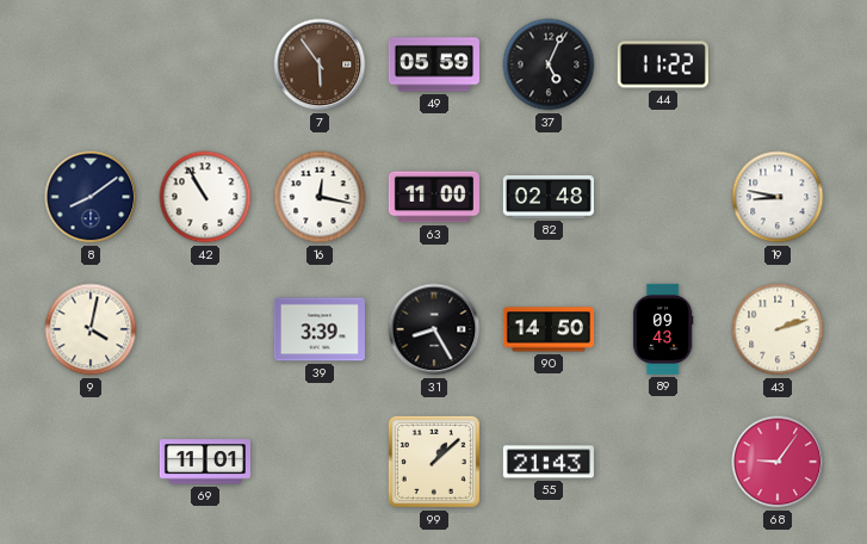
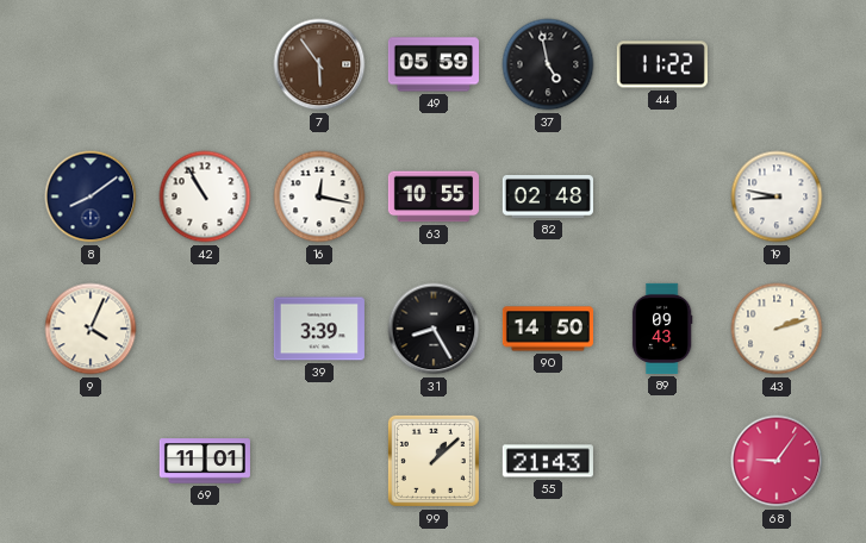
37: 5:04 -> 4:58
63: 11:00 -> 10:55
9: 4:02 -> 4:04
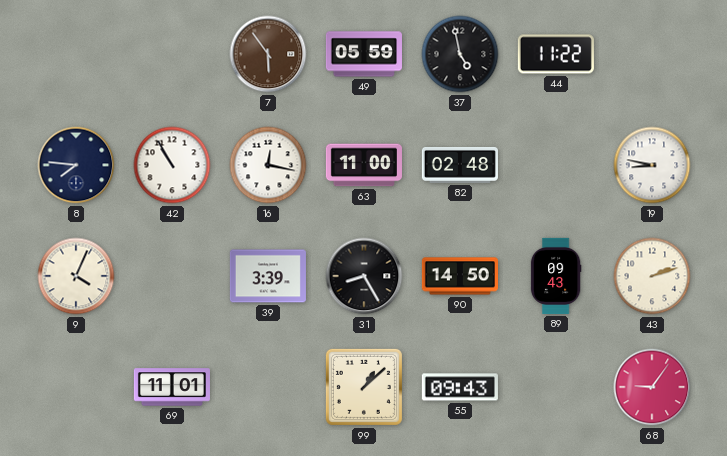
8: 8:09 -> 7:46
63: 10:55 -> 11:00
55: 21:43 -> 09:43
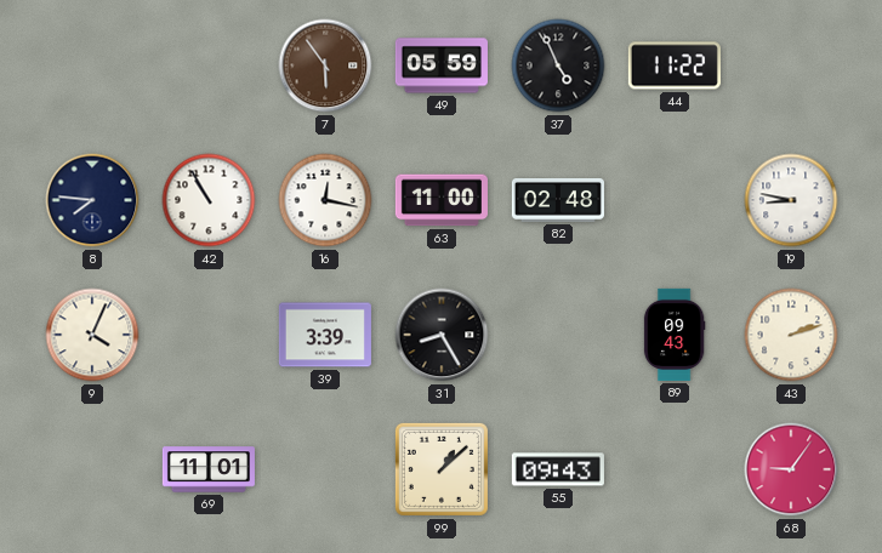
37: 4:58 -> 4:56
90: 14:50 -> none
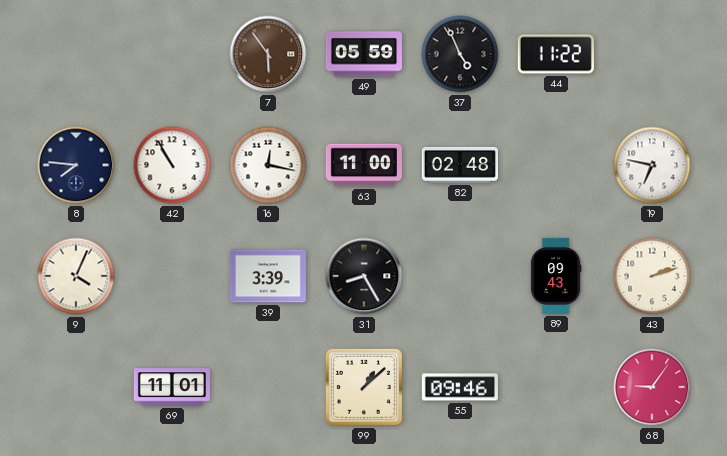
19: 8:47 -> 6:47
55: 09:43 -> 09:46
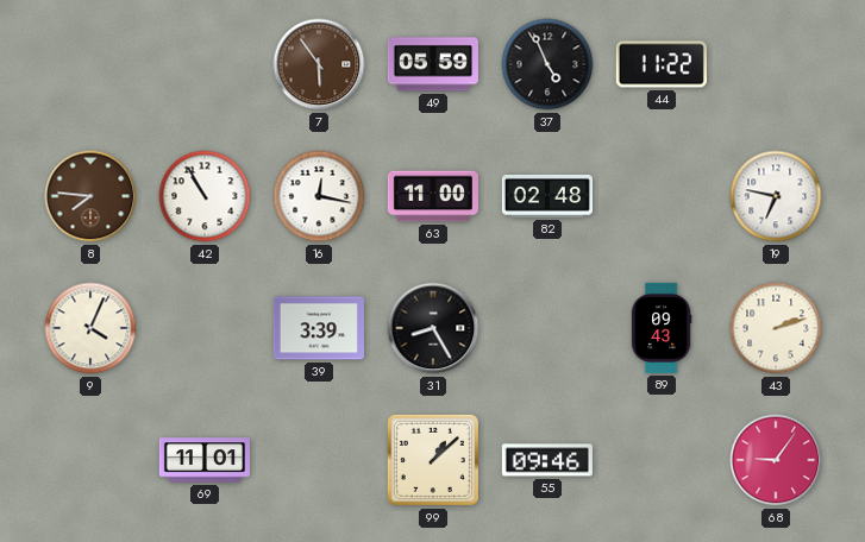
8 dial: navy -> brown
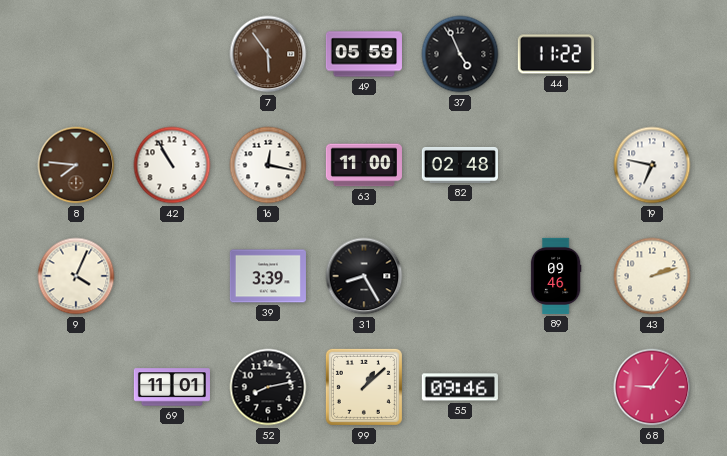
89: 09:43 -> 09:46
52: none -> 8:13
